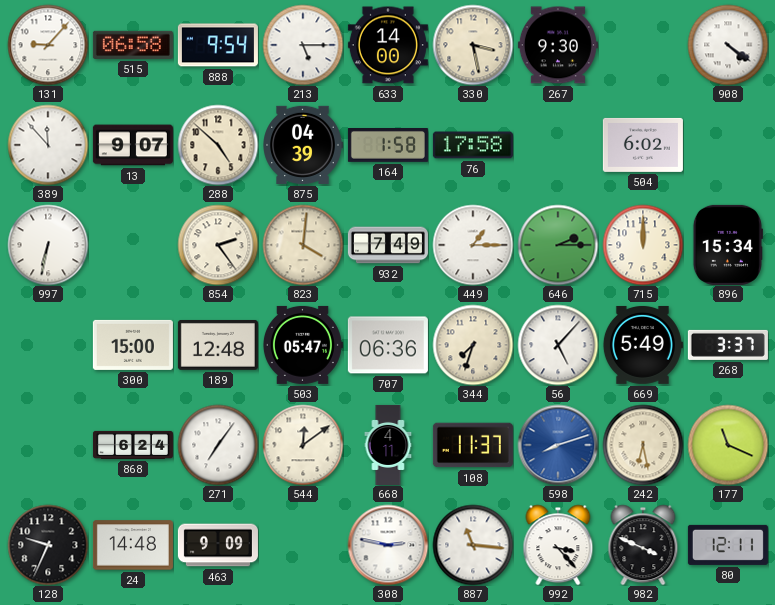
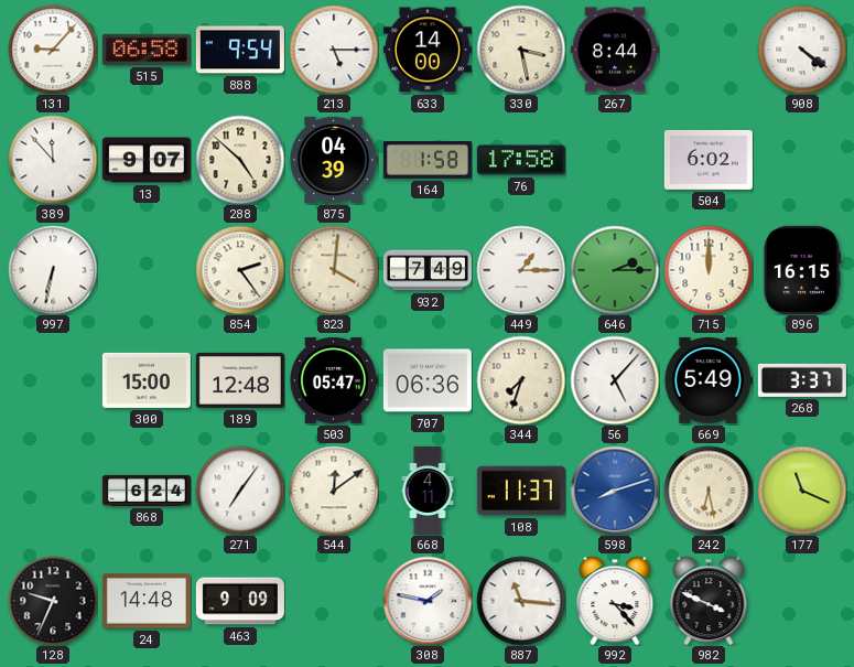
267: 9:30 -> 8:44
896: 15:34 -> 16:15
308: 2:47 -> 1:47
80: 12:11 -> none
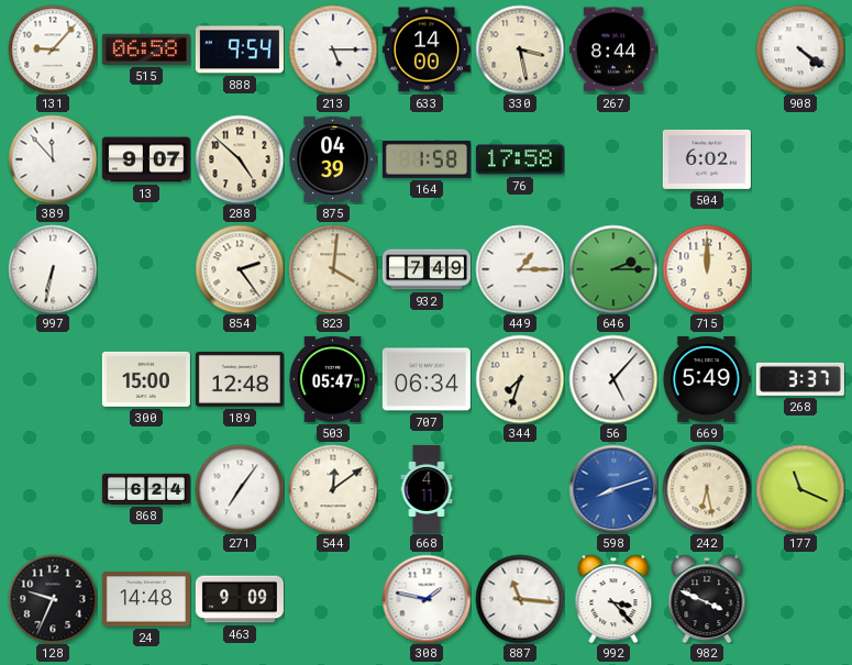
896: 16:15 -> none
707: 06:36 -> 06:34
108: 11:37 -> none
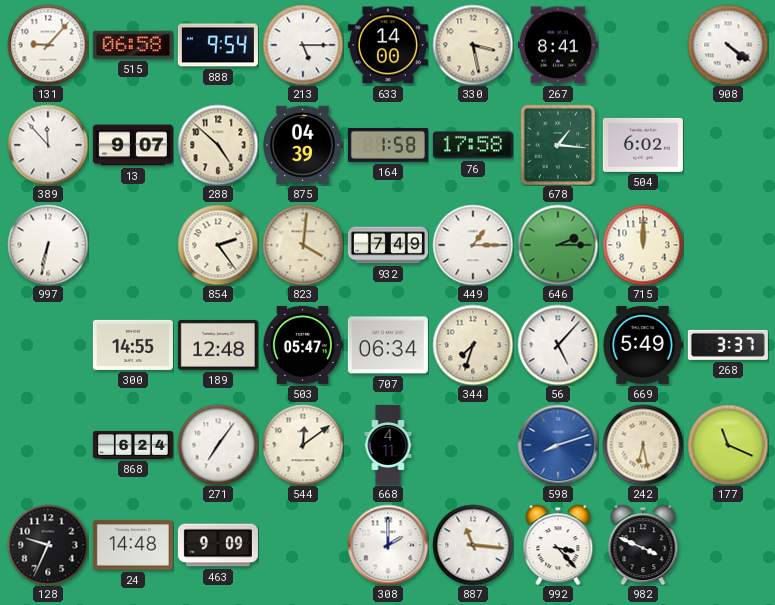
267: 8:44 -> 8:41
678: none -> 1:16
300: 15:00 -> 14:55
308: 1:47 -> 2:00
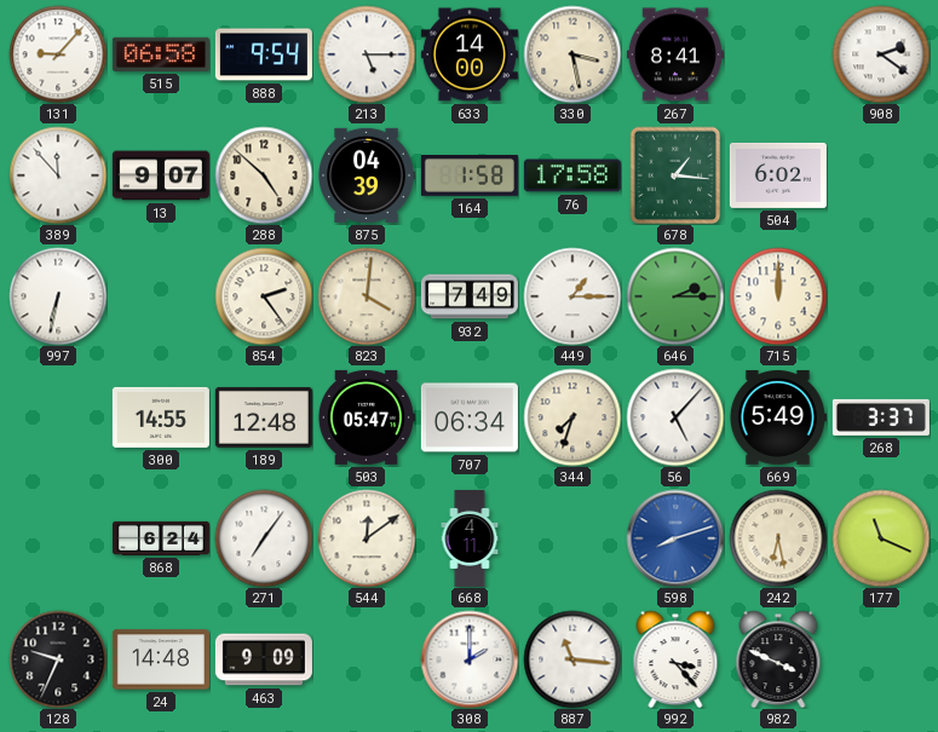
908: 4:21 -> 2:21
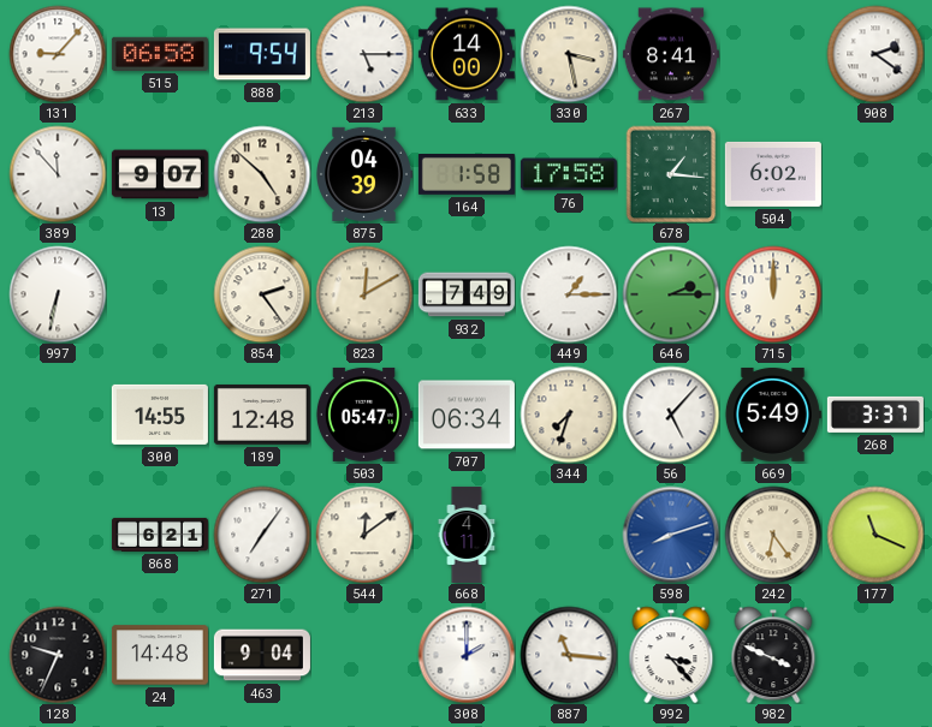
823: 4:01 -> 12:10
868: 6:24 -> 6:21
242: 6:28 -> 6:24
463: 9:09 -> 9:04
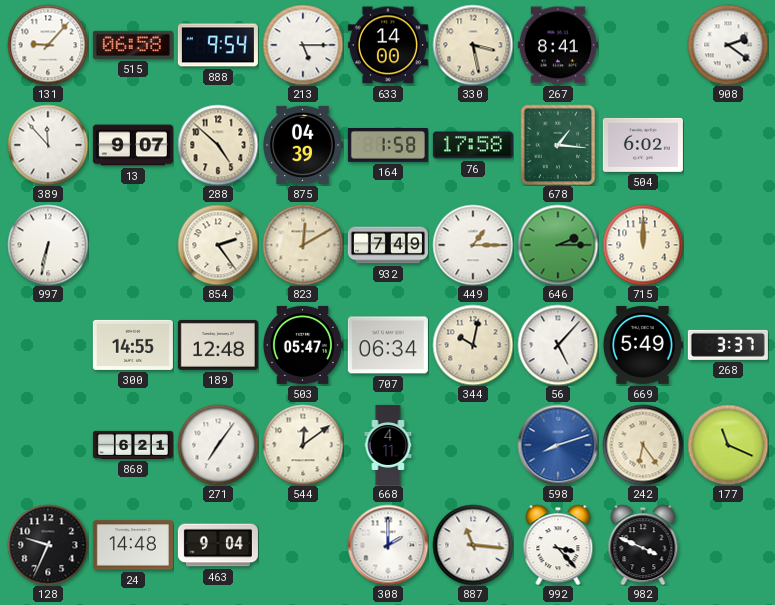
344: 7:33 -> 10:02
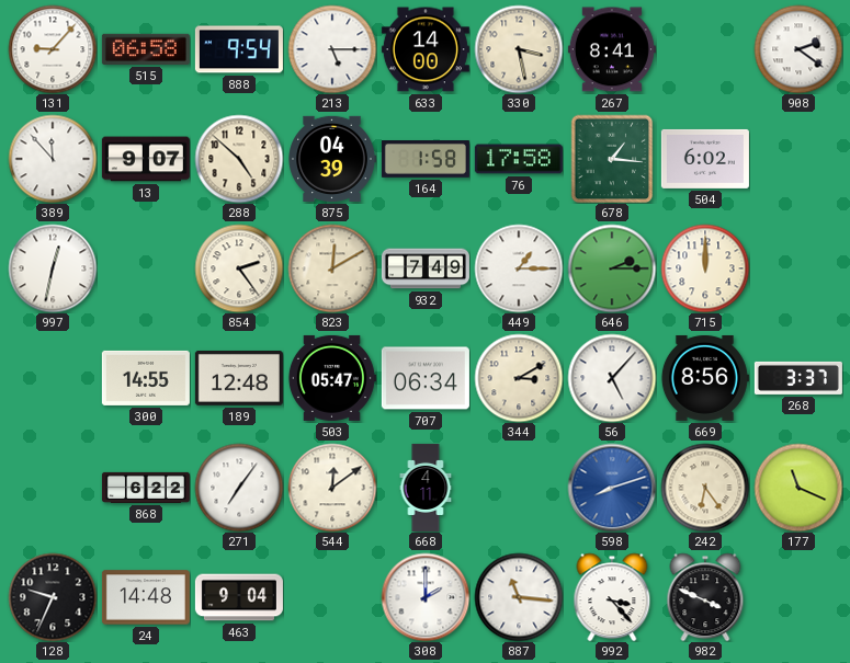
997: 6:32 -> 12:32
344: 10:02 -> 3:10
669: 5:49 -> 8:56
868: 6:21 -> 6:22
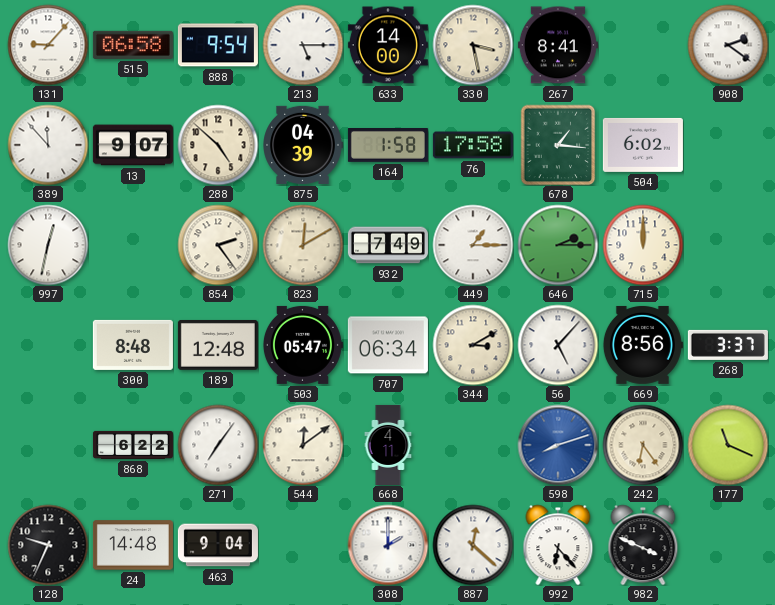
300: 14:55 -> 8:48
887: 11:16 -> 12:22
992: 3:23 -> 6:23
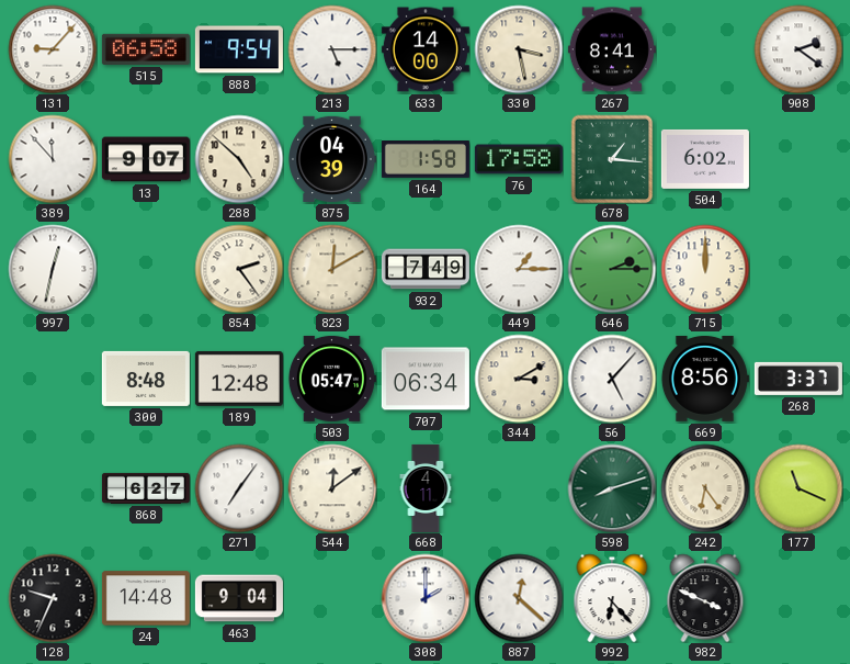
868: 6:22 -> 6:27
598 dial: blue -> green
